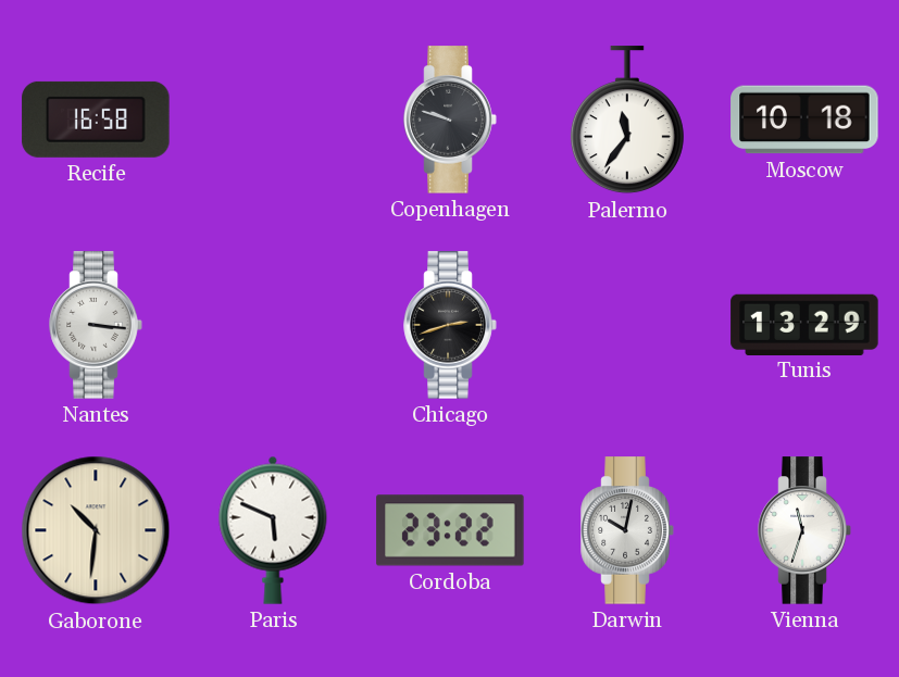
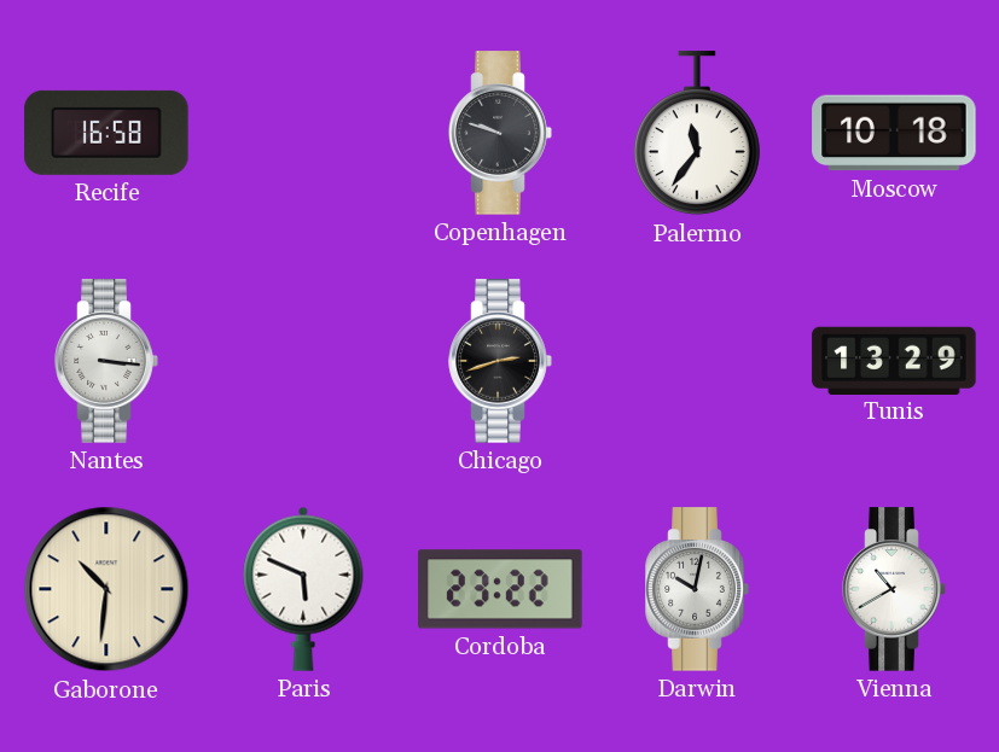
Vienna: 11:33 -> 10:40
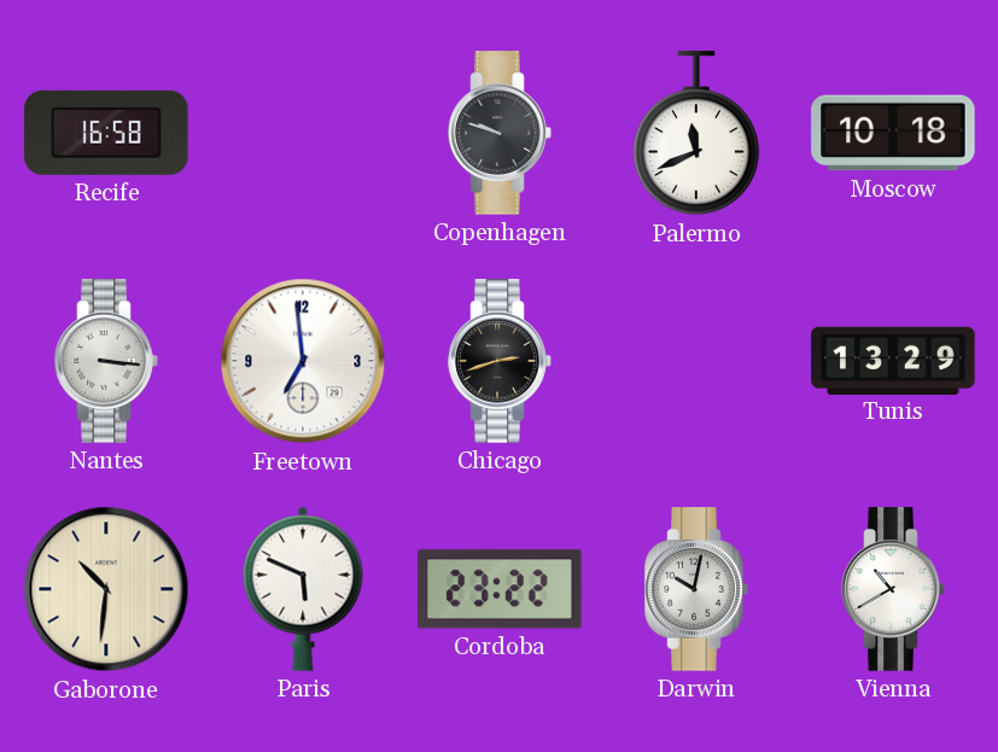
Palermo: 11:36 -> 11:41
Freetown: none -> 6:59
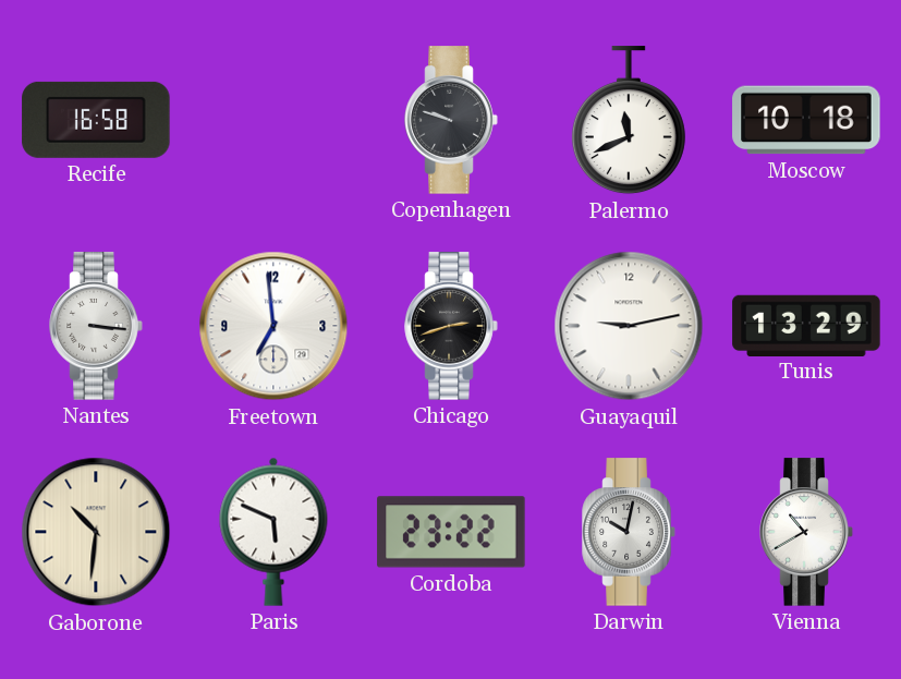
Guayaquil: none -> 9:13
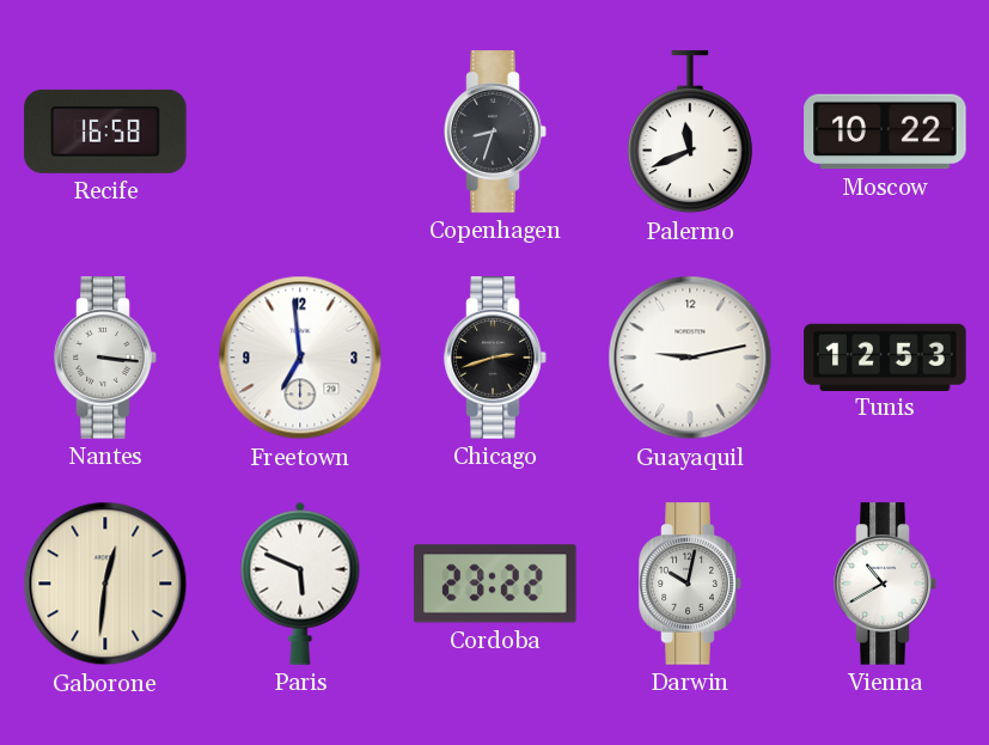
Copenhagen: 9:48 -> 8:33
Moscow: 10:18 -> 10:22
Tunis: 13:29 -> 12:53
Gaborone: 10:31 -> 12:31
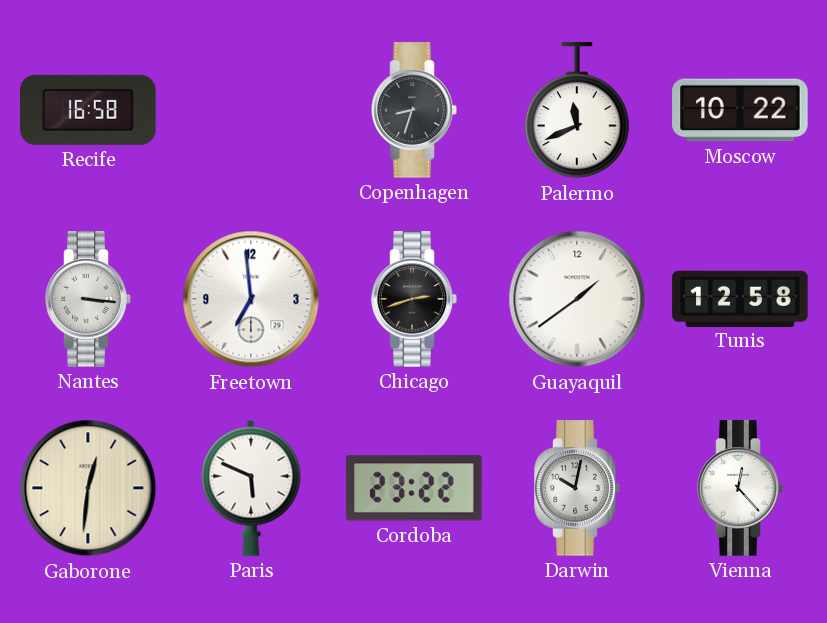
Guayaquil: 9:13 -> 1:39
Tunis: 12:53 -> 12:58
Vienna: 10:40 -> 12:23
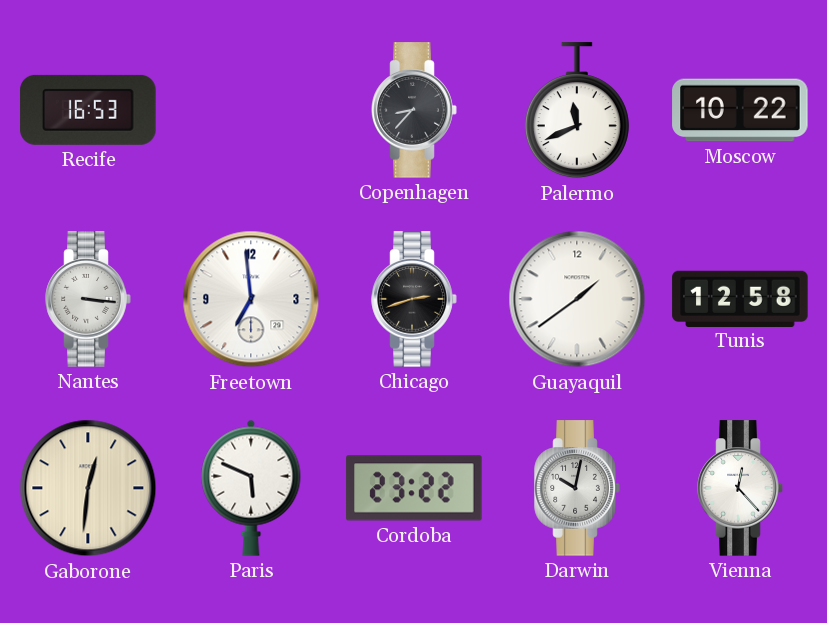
Recife: 16:58 -> 16:53
Copenhagen: 8:33 -> 8:37
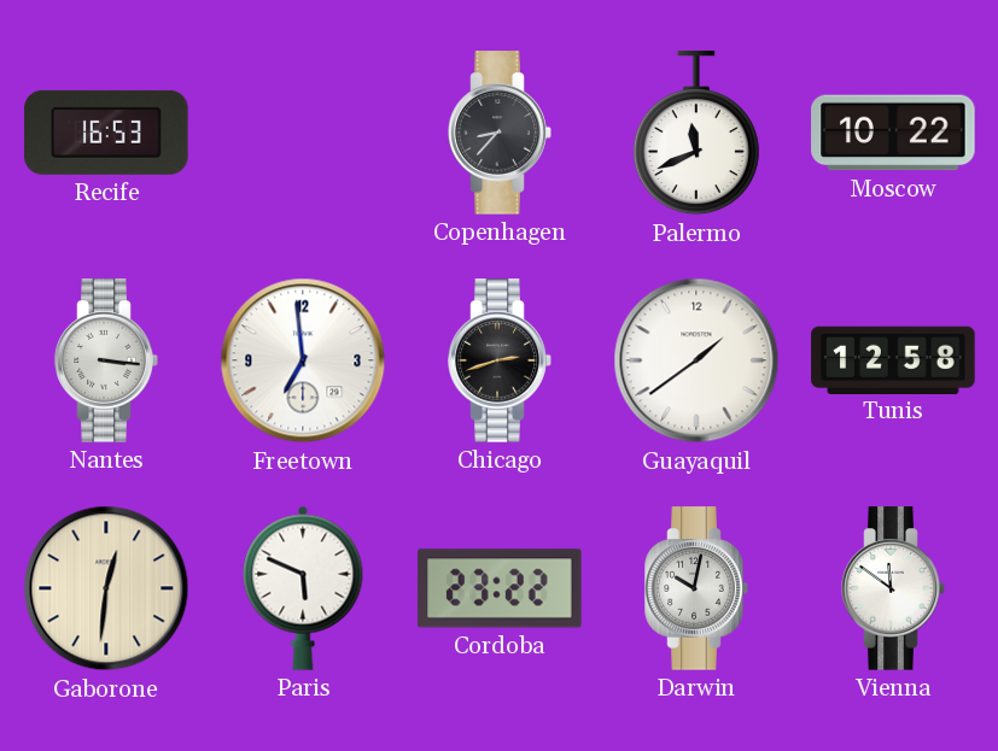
Vienna: 12:23 -> 11:51
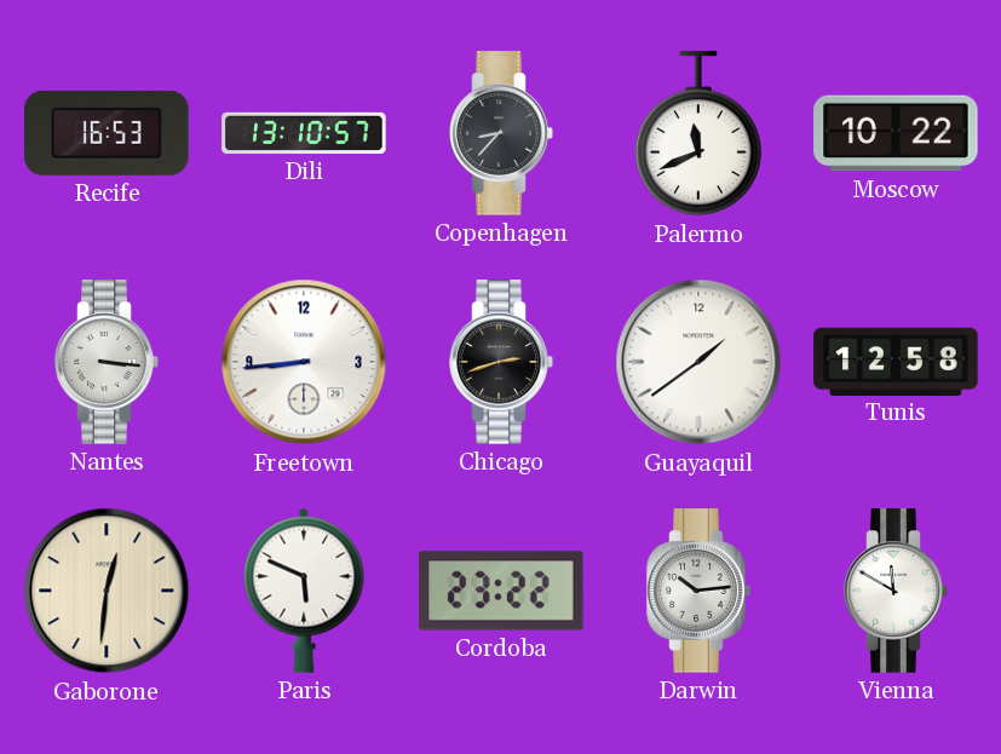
Dili: none -> 13:10
Freetown: 6:59 -> 8:44
Darwin: 10:02 -> 10:14
Vienna: 11:51 -> 11:50
